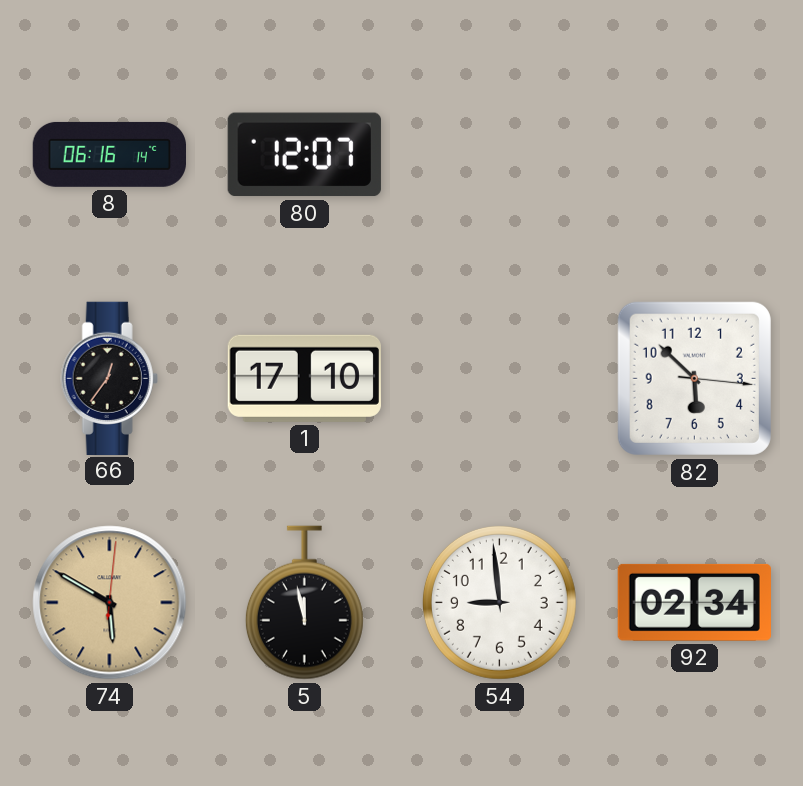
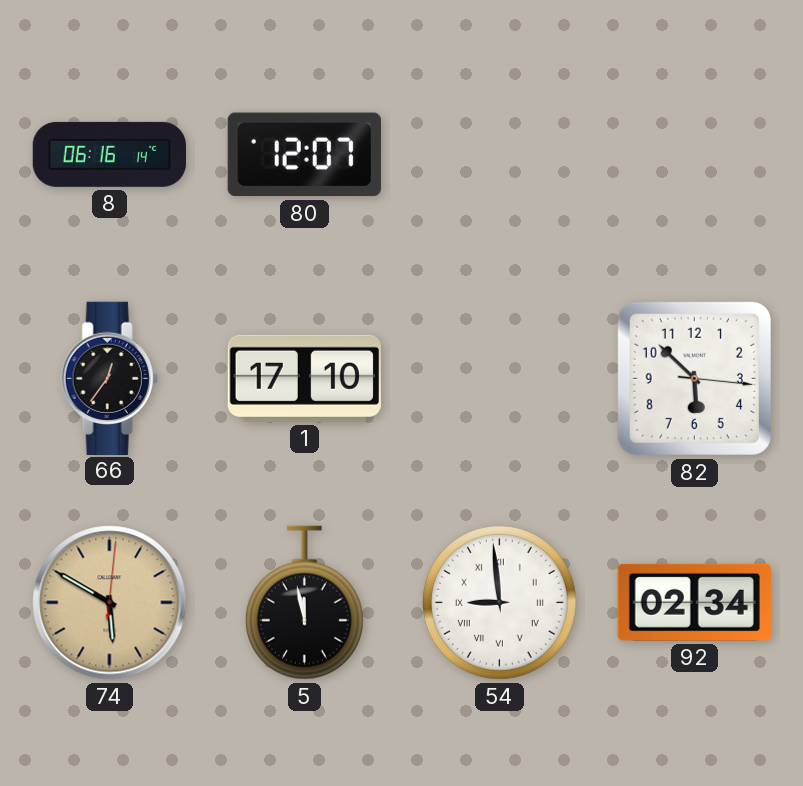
54 numerals: Arabic -> Roman
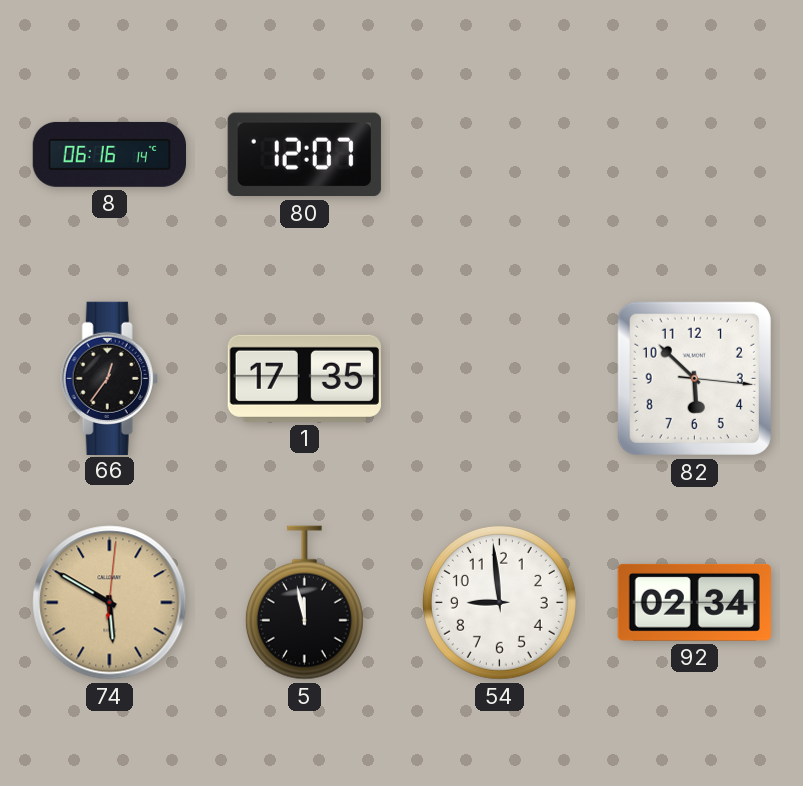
1: 17:10 -> 17:35
54 numerals: Roman -> Arabic
